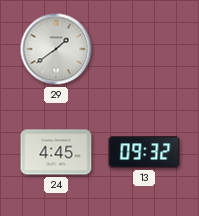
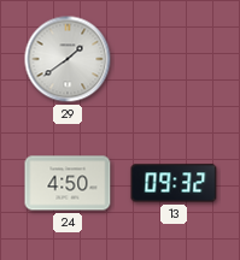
24: 4:45 -> 4:50
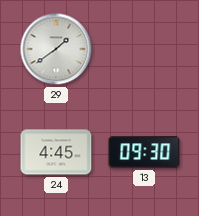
24: 4:50 -> 4:45
13: 09:32 -> 09:30
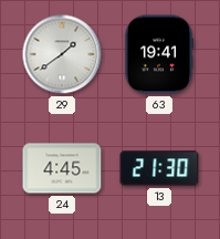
63: none -> 19:41
13: 09:30 -> 21:30
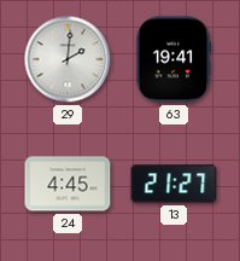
29: 1:39 -> 2:01
13: 21:30 -> 21:27
